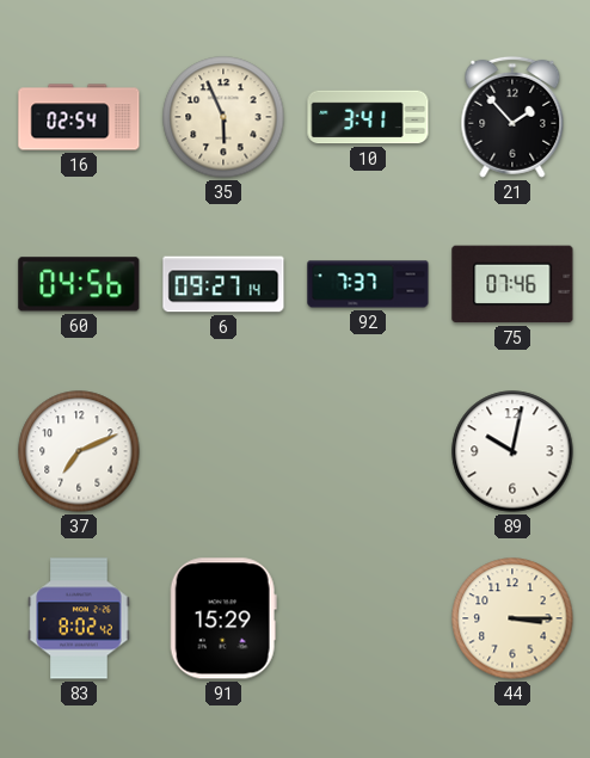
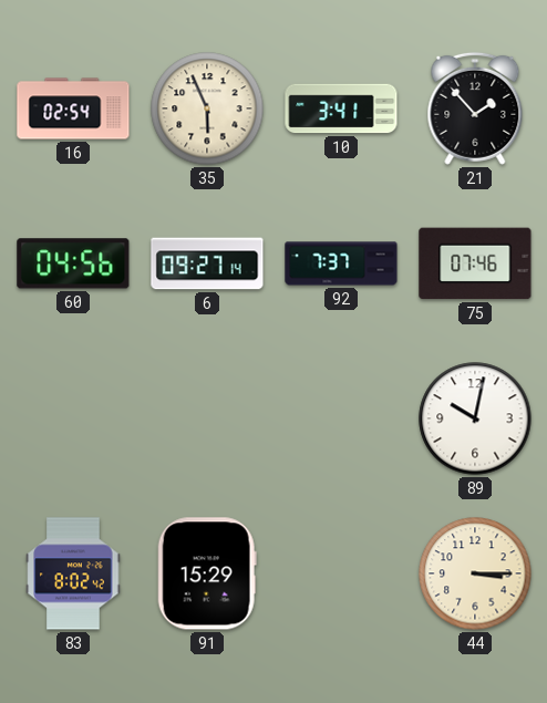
37: 7:11 -> none
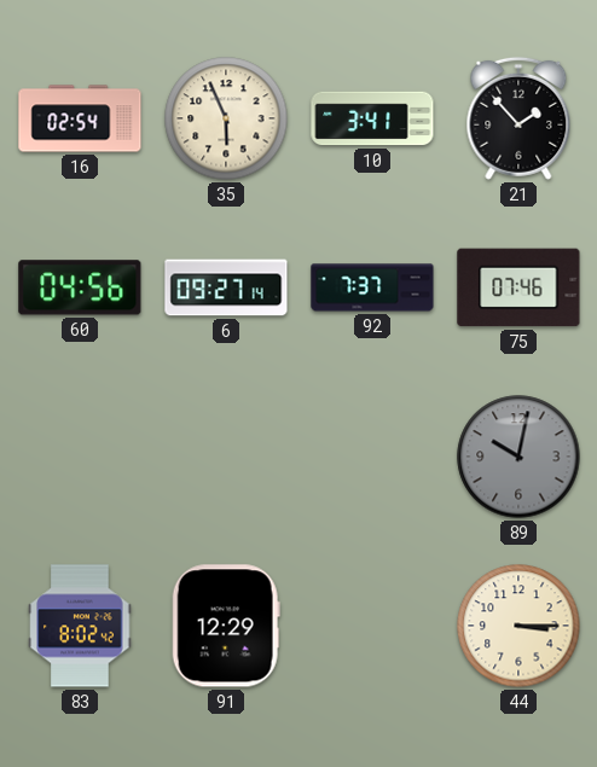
89 dial: white -> grey
91: 15:29 -> 12:29
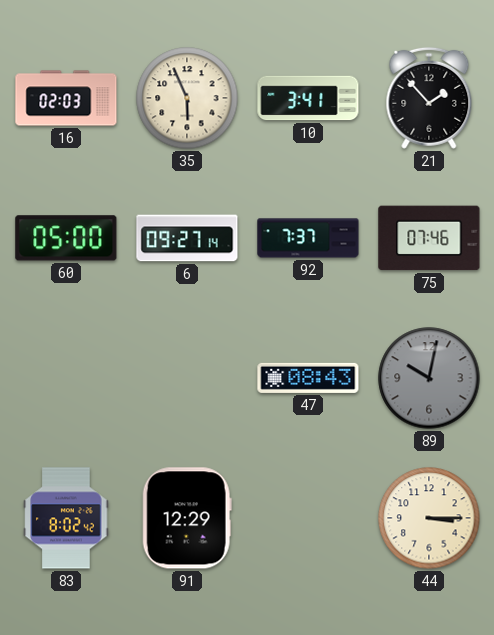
16: 02:54 -> 02:03
60: 04:56 -> 05:00
47: none -> 08:43
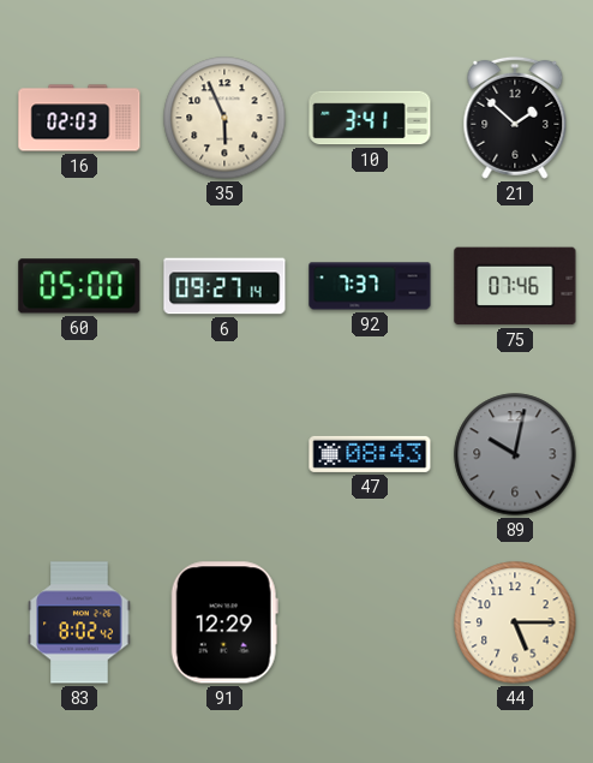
21: 1:53 -> 1:52
44: 3:15 -> 5:15
